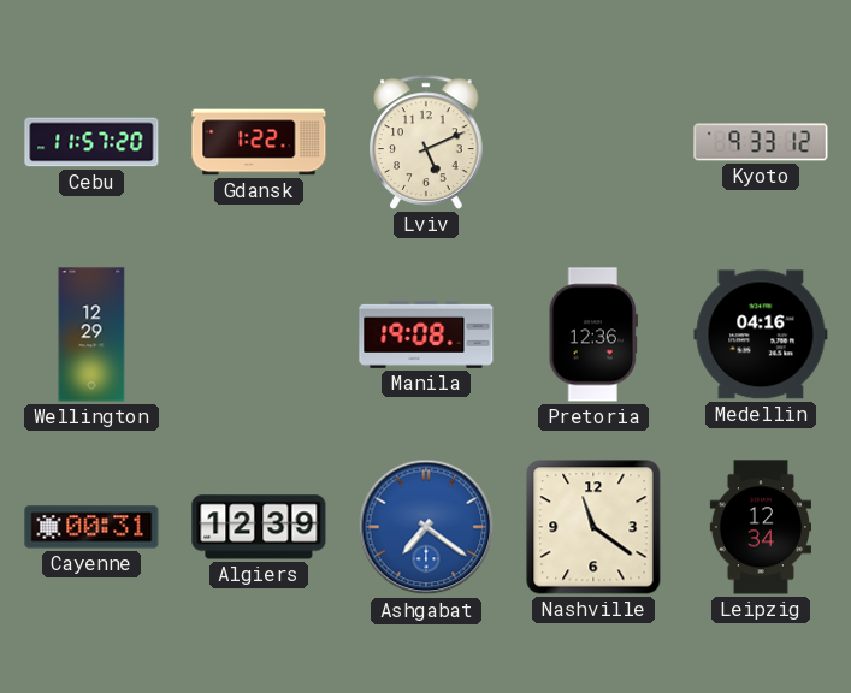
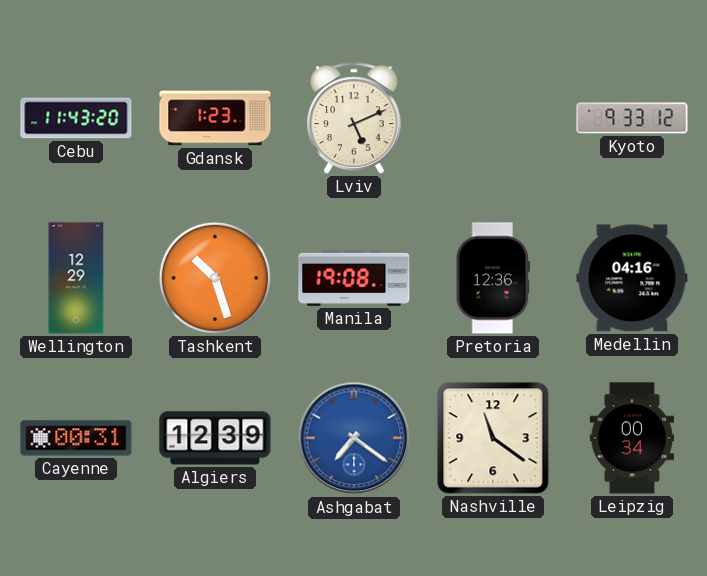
Cebu: 11:57 -> 11:43
Gdansk: 1:22 -> 1:23
Tashkent: none -> 10:27
Leipzig: 12:34 -> 00:34
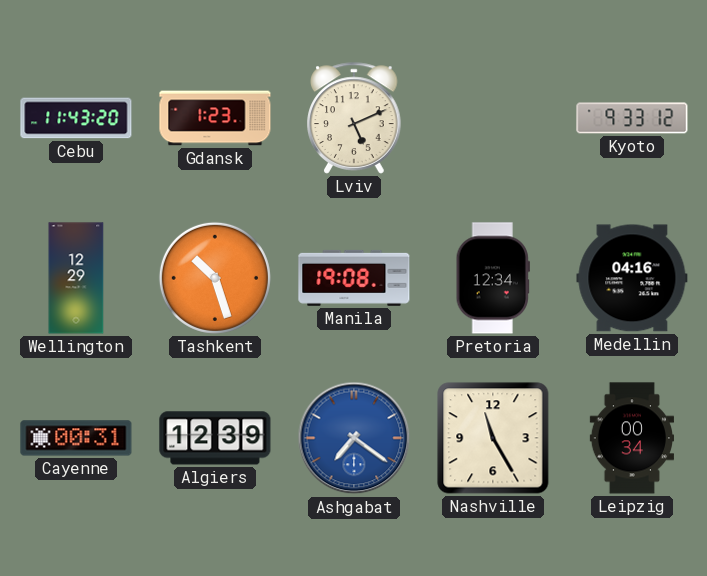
Pretoria: 12:36 -> 12:34
Nashville: 11:21 -> 11:25
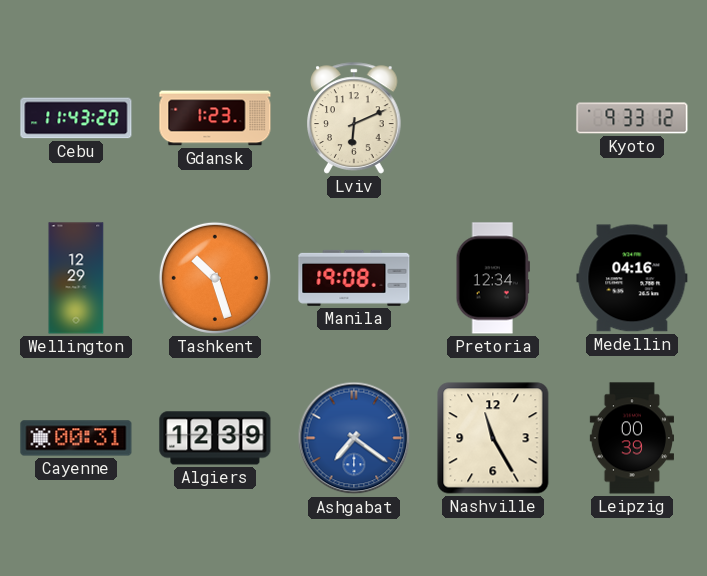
Lviv: 5:11 -> 6:11
Leipzig: 00:34 -> 00:39
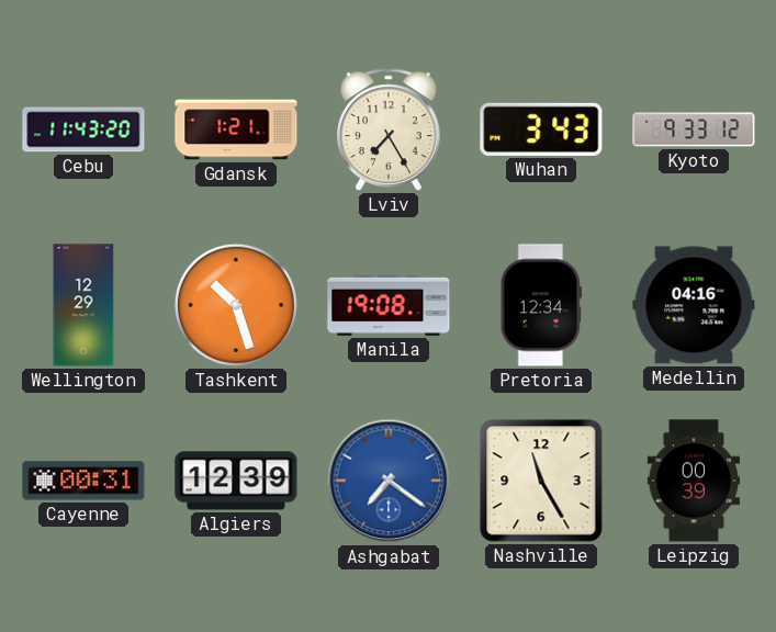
Gdansk: 1:23 -> 1:21
Lviv: 6:11 -> 7:25
Wuhan: none -> 3:43
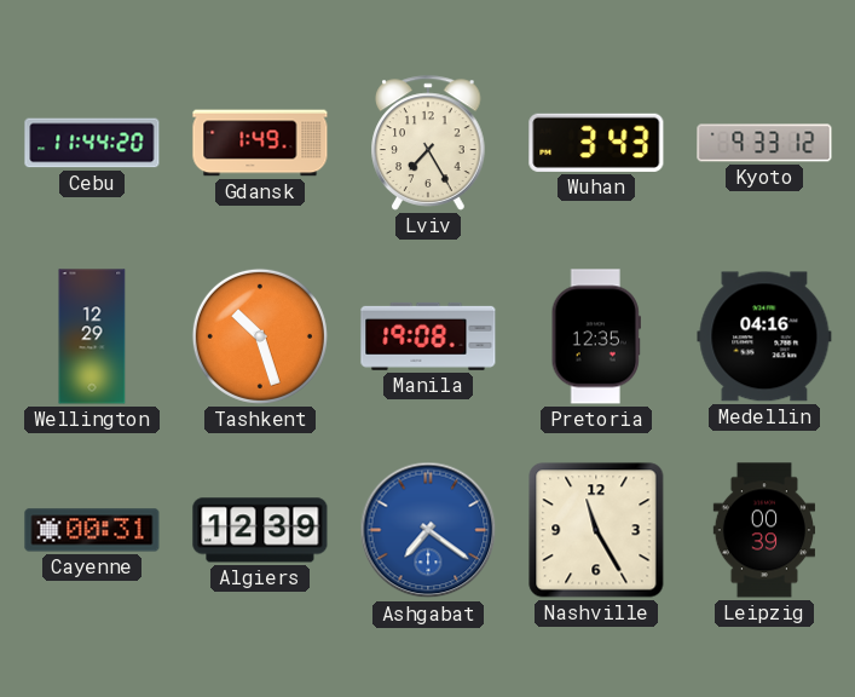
Cebu: 11:43 -> 11:44
Gdansk: 1:21 -> 1:49
Pretoria: 12:34 -> 12:35
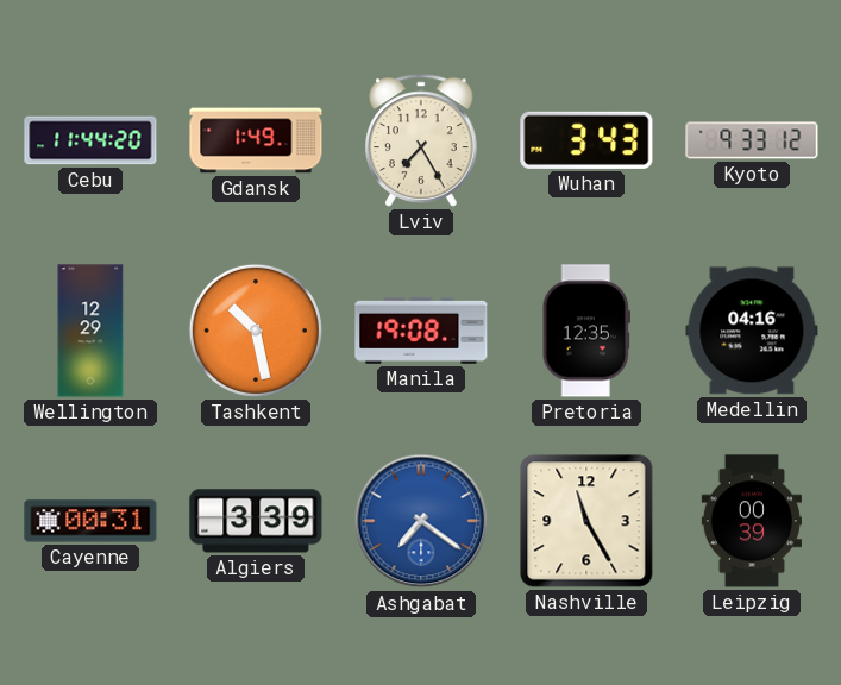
Tashkent: 10:27 -> 10:28
Algiers: 12:39 -> 3:39
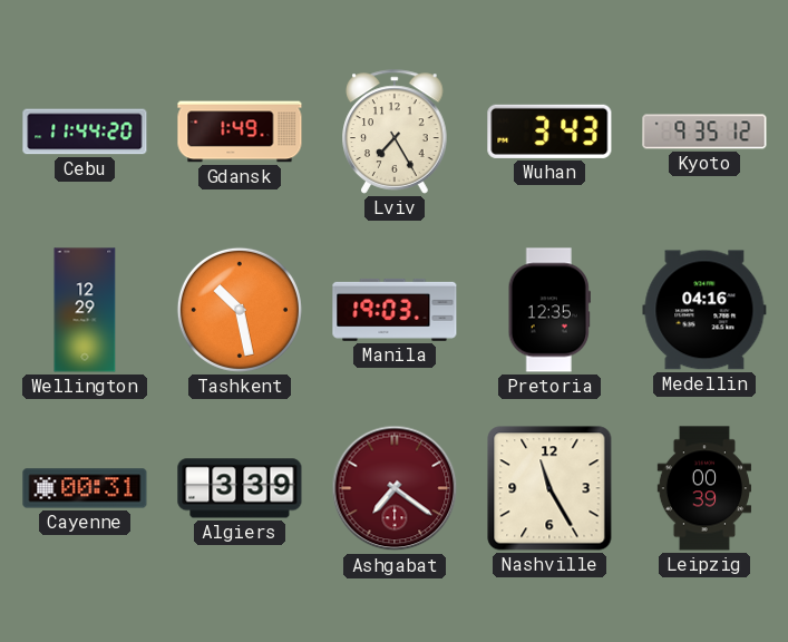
Kyoto: 9:33 -> 9:35
Manila: 19:08 -> 19:03
Ashgabat dial: blue -> burgundy
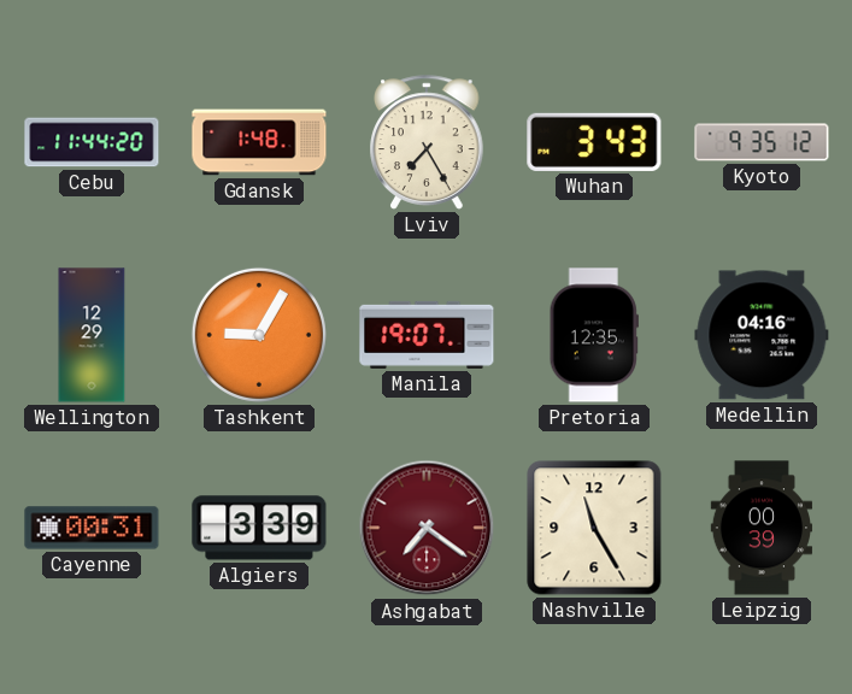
Gdansk: 1:49 -> 1:48
Tashkent: 10:28 -> 9:05
Manila: 19:03 -> 19:07
